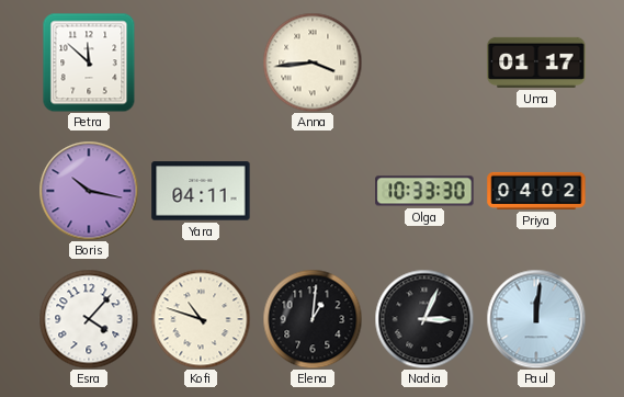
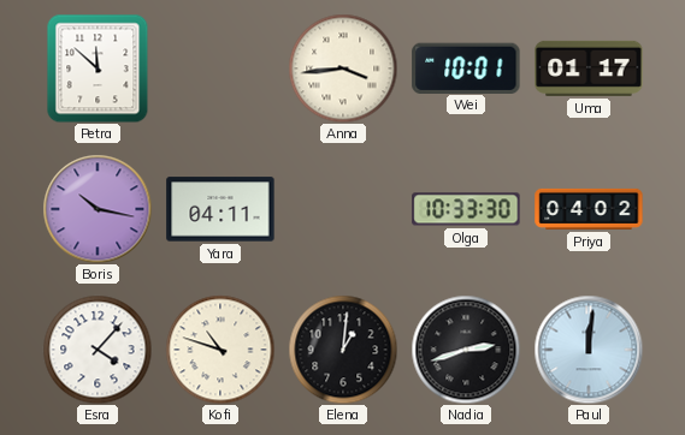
Wei: none -> 10:01
Nadia: 3:04 -> 2:42
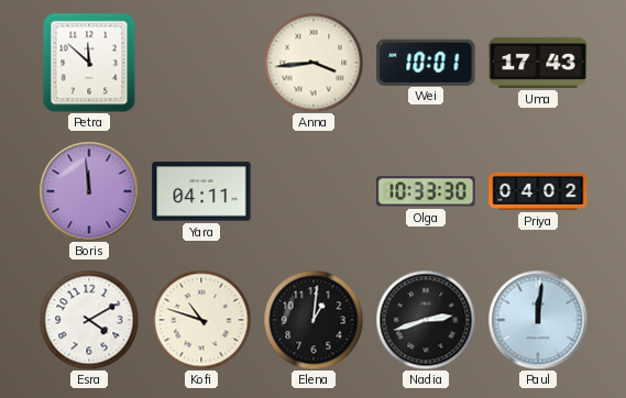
Uma: 01:17 -> 17:43
Boris: 10:17 -> 11:59
Esra: 4:07 -> 4:10
